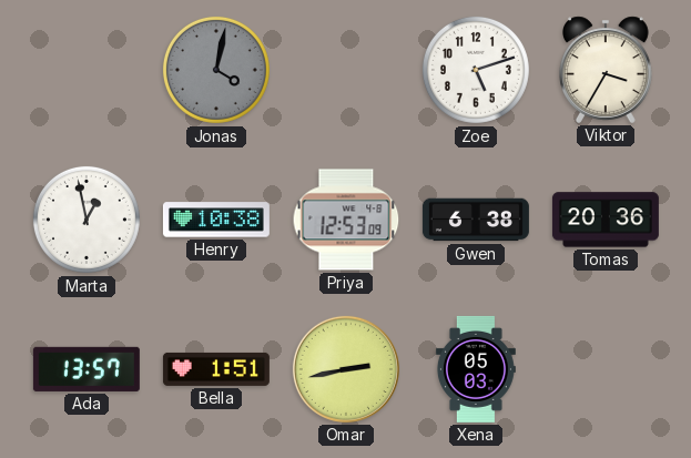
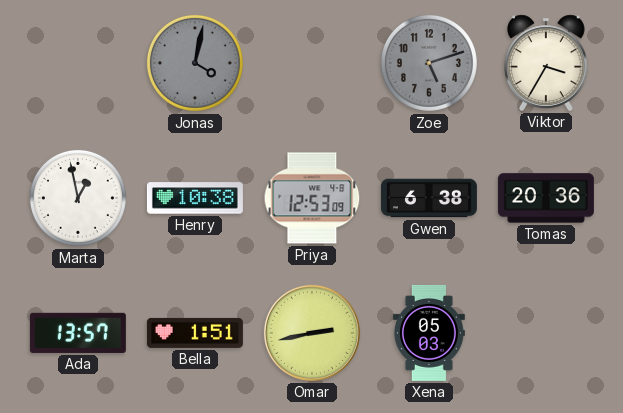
Zoe dial: white -> grey
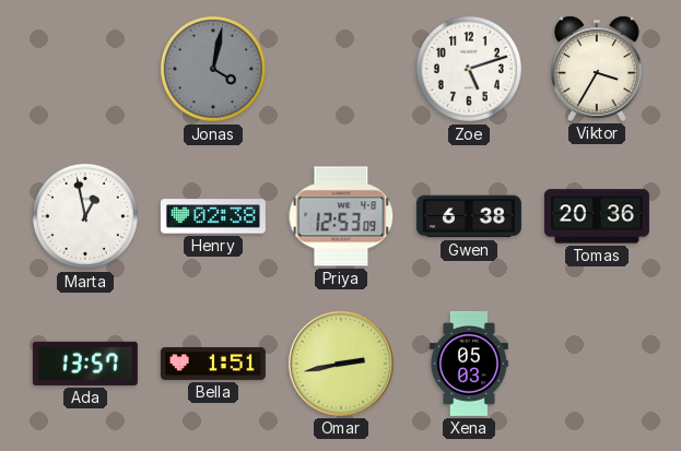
Zoe dial: grey -> white
Henry: 10:38 -> 02:38
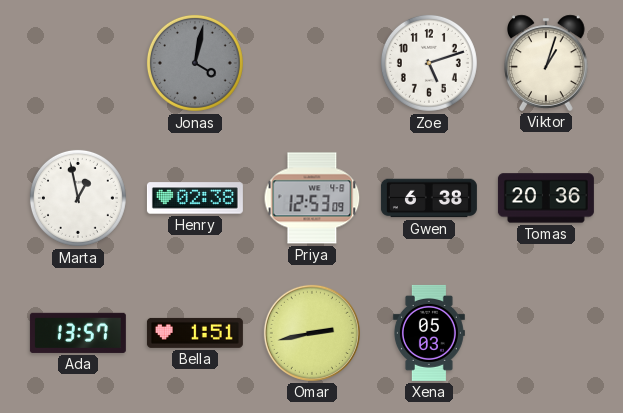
Viktor: 3:35 -> 1:03
